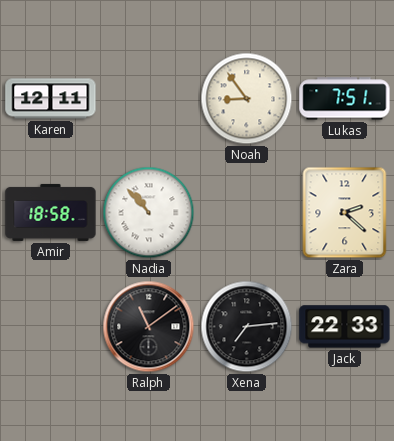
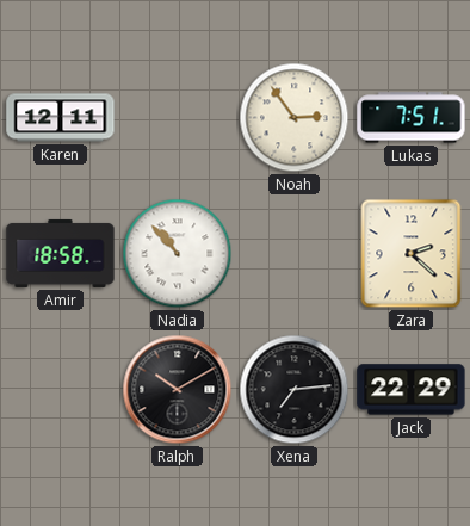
Noah: 8:54 -> 2:54
Ralph: 11:09 -> 10:10
Jack: 22:33 -> 22:29
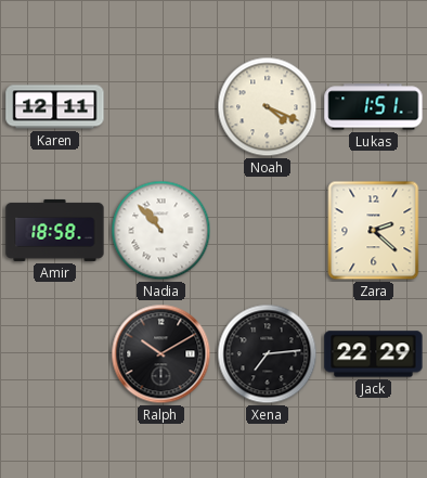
Noah: 2:54 -> 4:19
Lukas: 7:51 -> 1:51
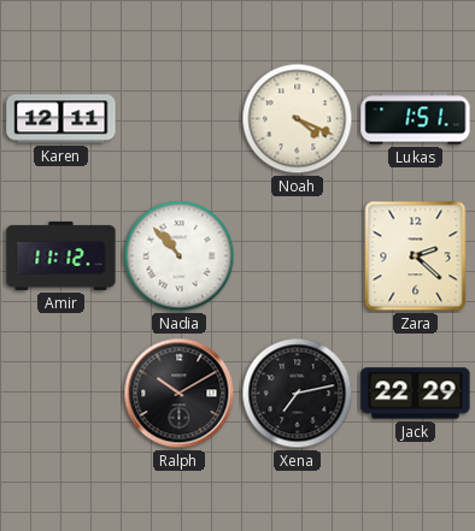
Amir: 18:58 -> 11:12
Xena: 7:14 -> 7:13
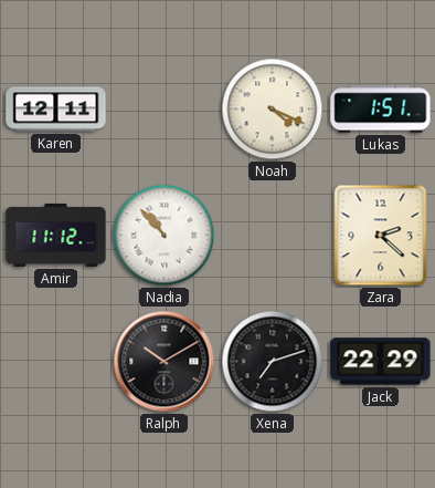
Xena: 7:13 -> 7:12
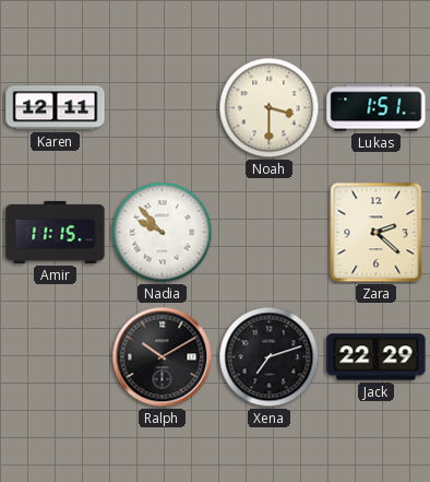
Noah: 4:19 -> 3:30
Amir: 11:12 -> 11:15
Nadia: 10:53 -> 9:53
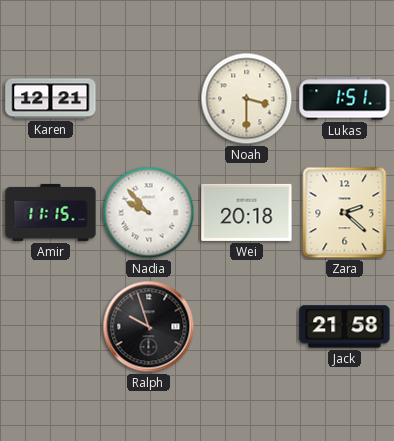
Karen: 12:11 -> 12:21
Wei: none -> 20:18
Ralph: 10:10 -> 9:57
Xena: 7:12 -> none
Jack: 22:29 -> 21:58
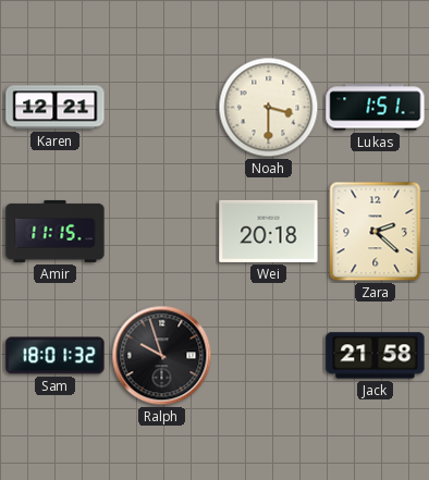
Nadia: 9:53 -> none
Sam: none -> 18:01
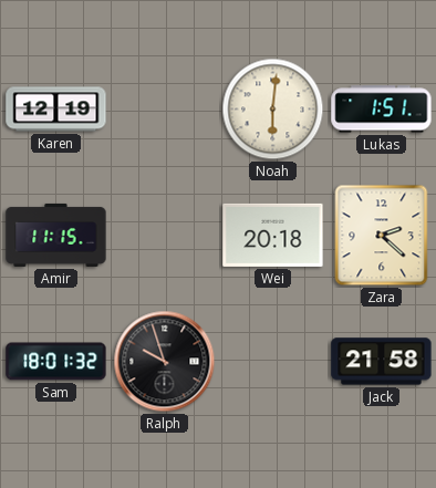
Karen: 12:21 -> 12:19
Noah: 3:30 -> 6:01
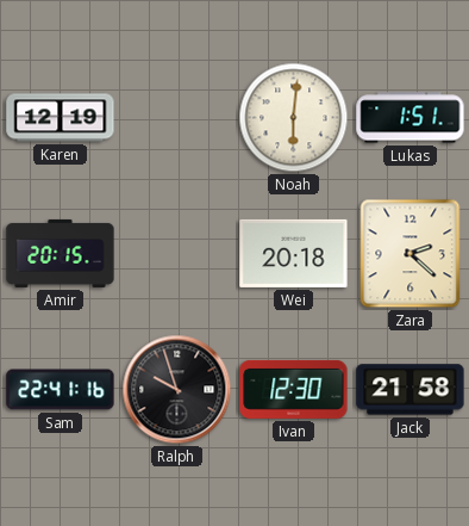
Amir: 11:15 -> 20:15
Sam: 18:01 -> 22:41
Ivan: none -> 12:30
